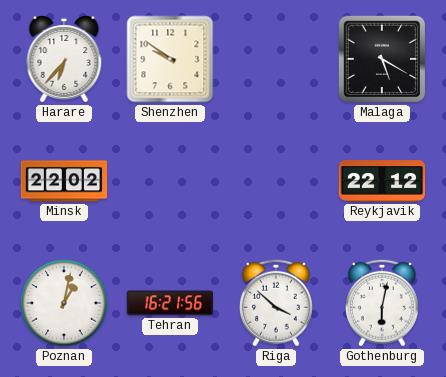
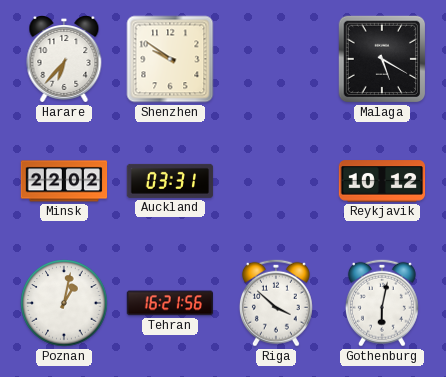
Auckland: none -> 03:31
Reykjavik: 22:12 -> 10:12
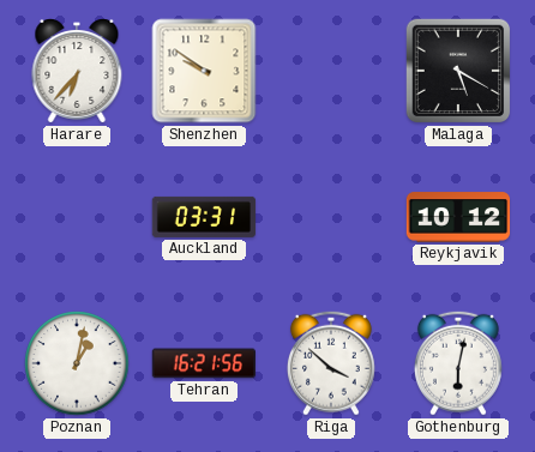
Minsk: 22:02 -> none
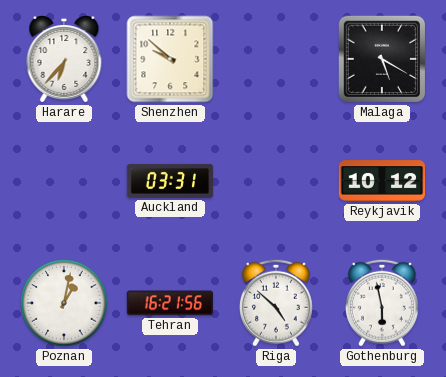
Shenzhen: 9:51 -> 9:52
Riga: 3:52 -> 4:52
Gothenburg: 6:02 -> 5:58
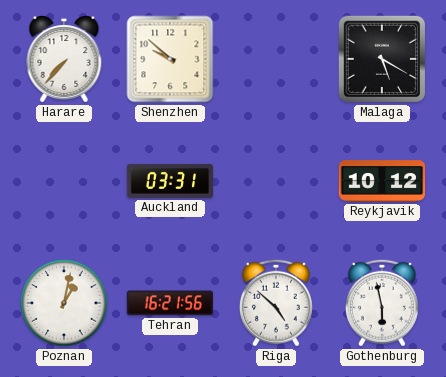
Harare: 6:37 -> 7:37
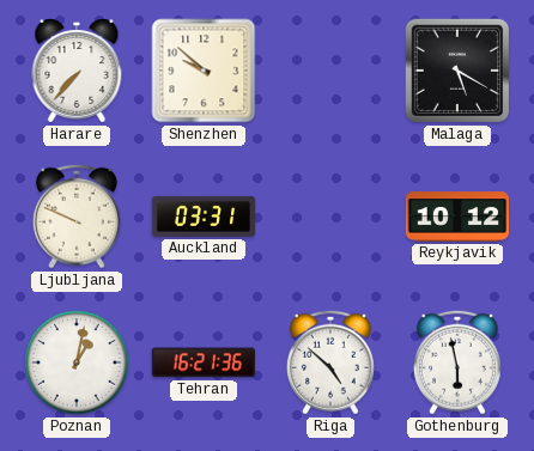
Ljubljana: none -> 9:49
Tehran: 16:21:56 -> 16:21:36
